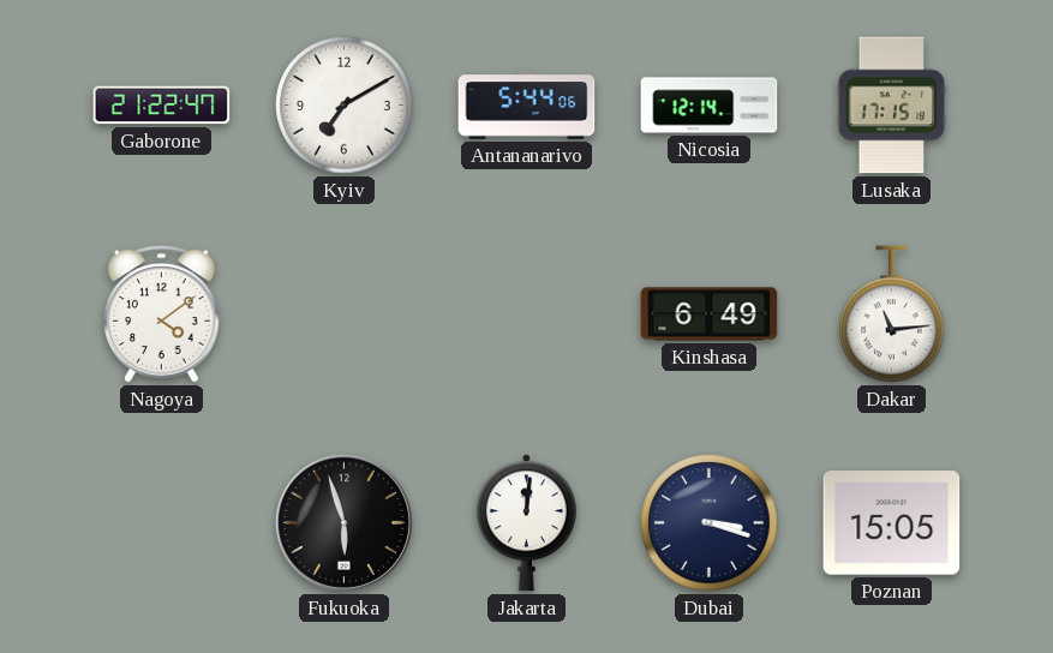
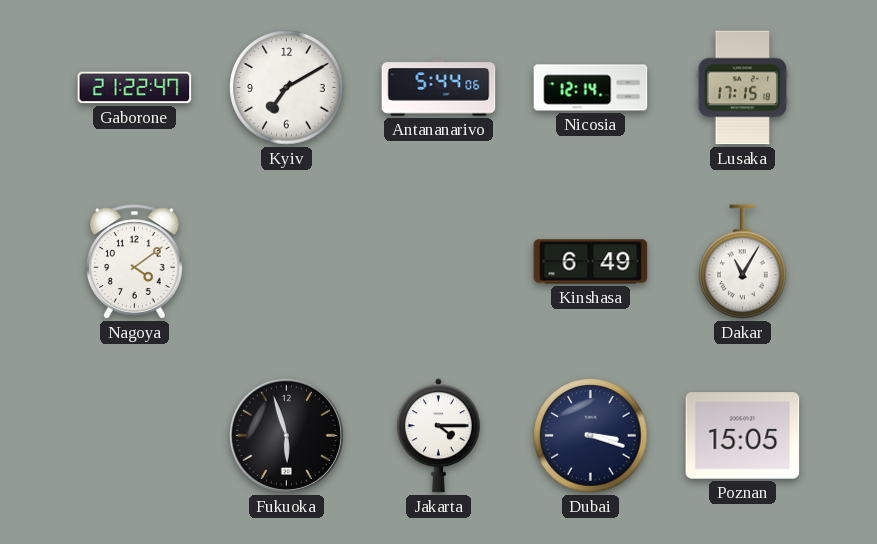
Dakar: 11:14 -> 11:05
Jakarta: 12:01 -> 4:15
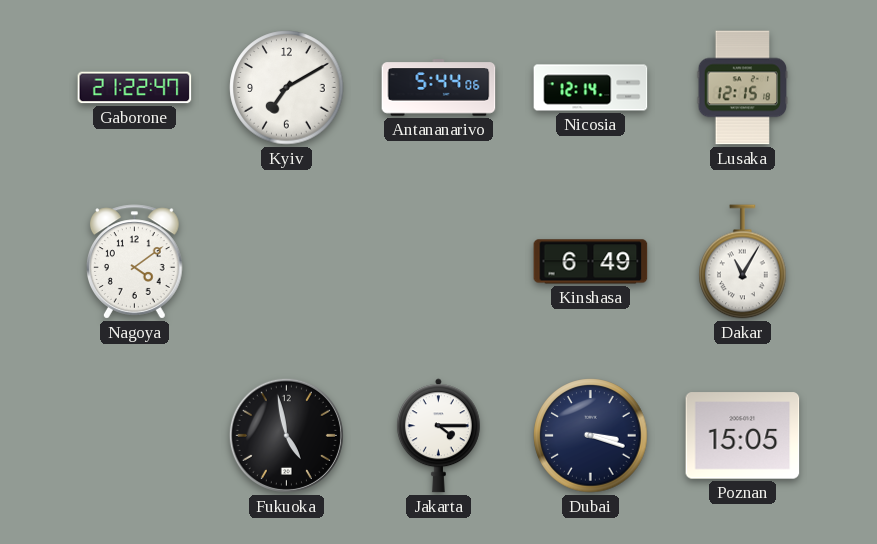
Lusaka: 17:15 -> 12:15
Fukuoka: 5:57 -> 4:58
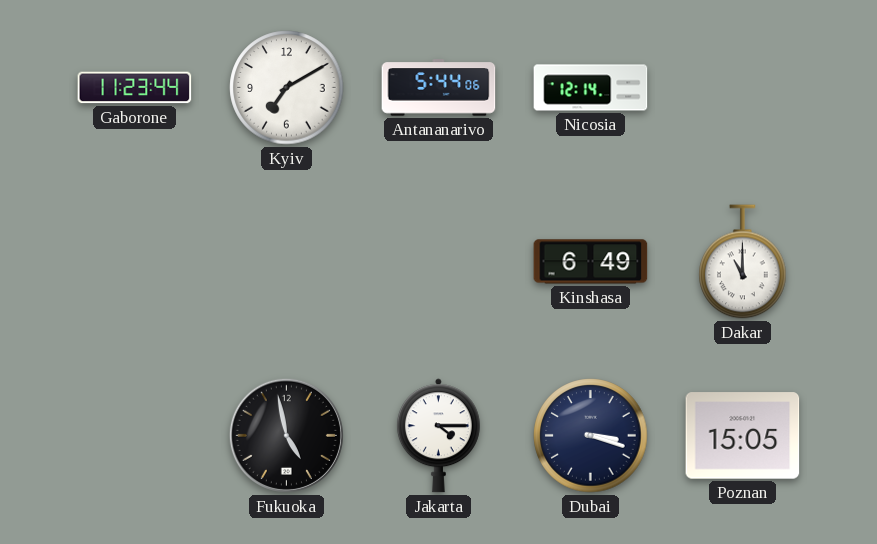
Gaborone: 21:22 -> 11:23
Lusaka: 12:15 -> none
Nagoya: 4:09 -> none
Dakar: 11:05 -> 11:00
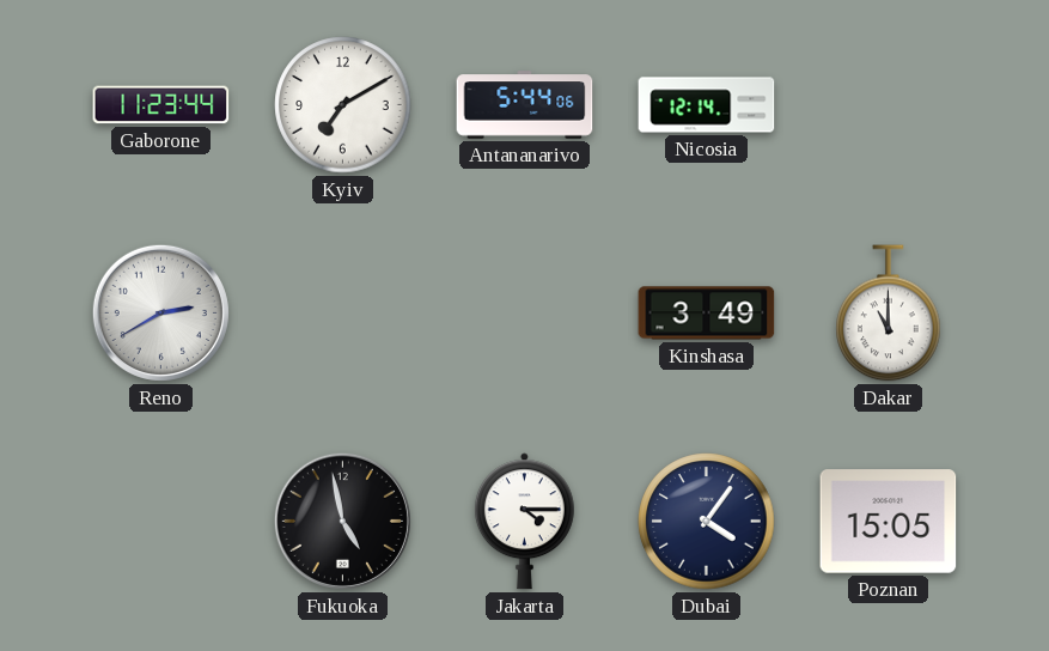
Reno: none -> 2:40
Kinshasa: 6:49 -> 3:49
Dubai: 3:18 -> 4:06
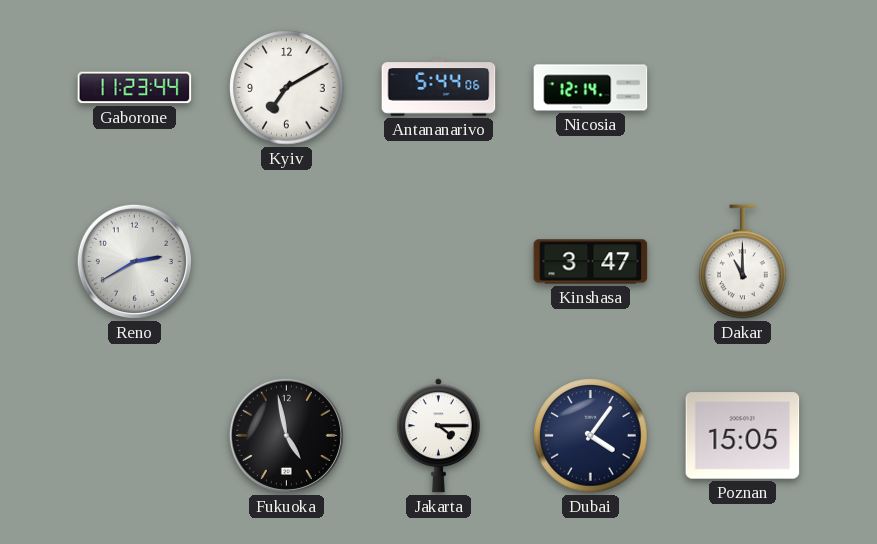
Kinshasa: 3:49 -> 3:47
